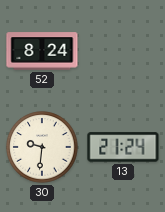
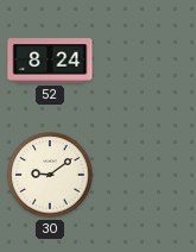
30: 9:31 -> 9:09
13: 21:24 -> none
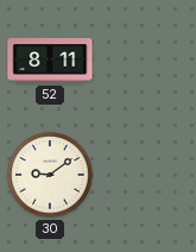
52: 8:24 -> 8:11
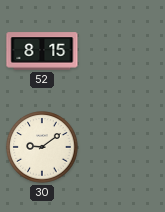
52: 8:11 -> 8:15
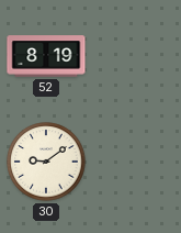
52: 8:15 -> 8:19
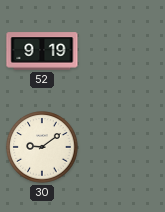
52: 8:19 -> 9:19
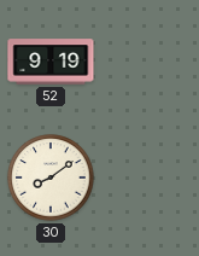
30: 9:09 -> 8:09
